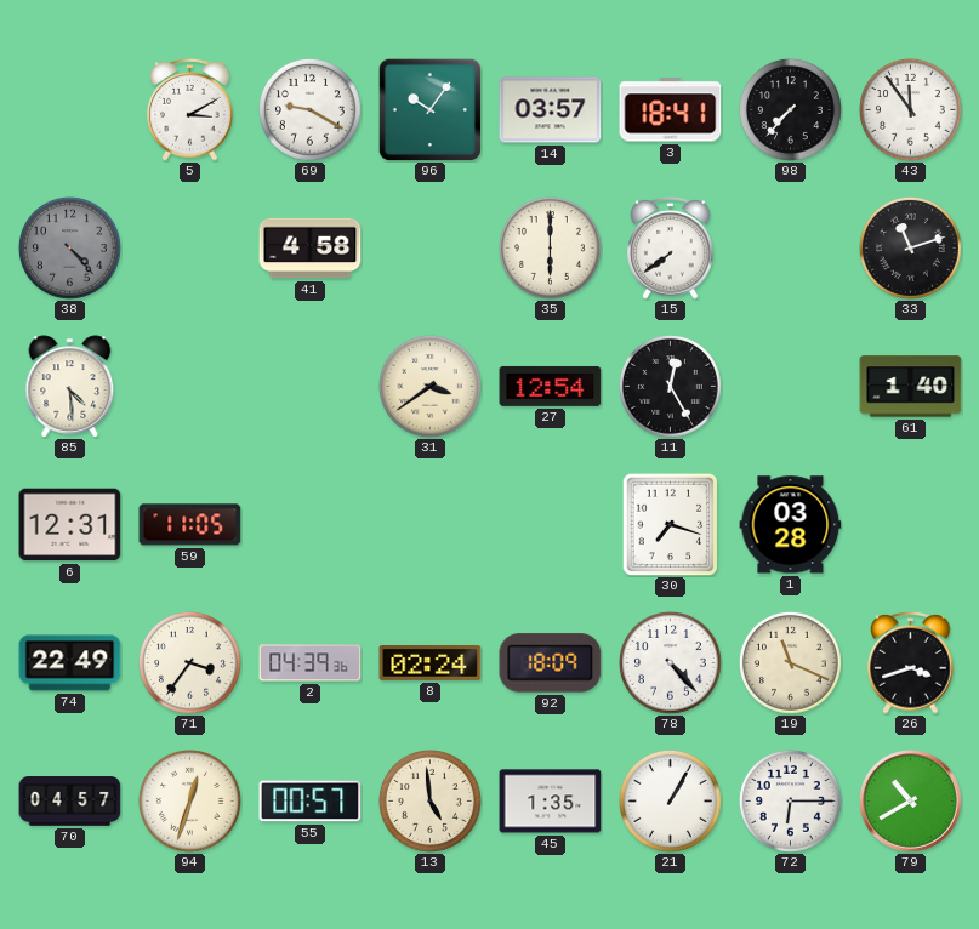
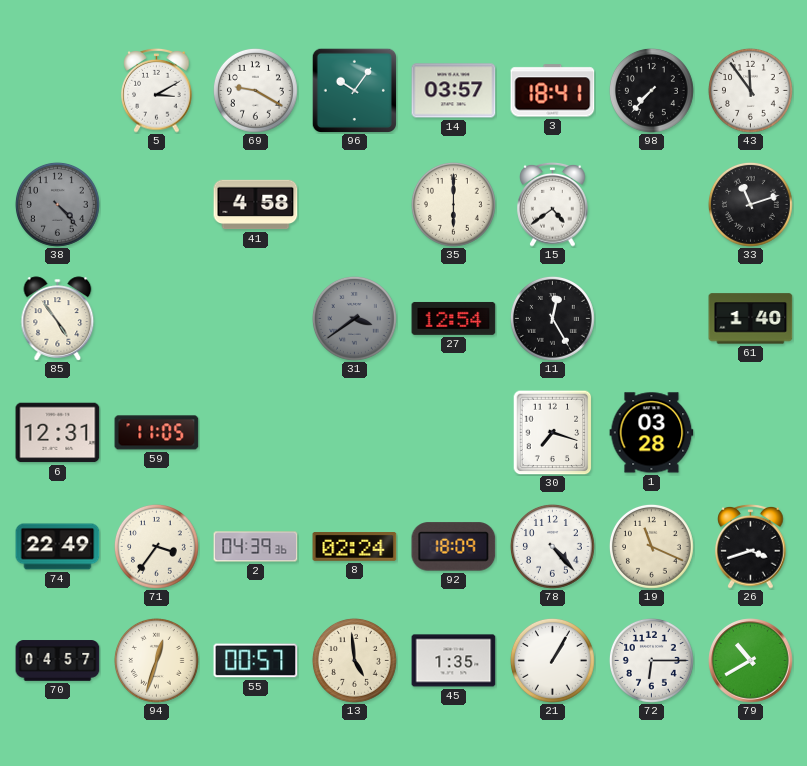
15: 7:39 -> 4:39
85: 4:29 -> 4:54
31 dial: cream -> grey
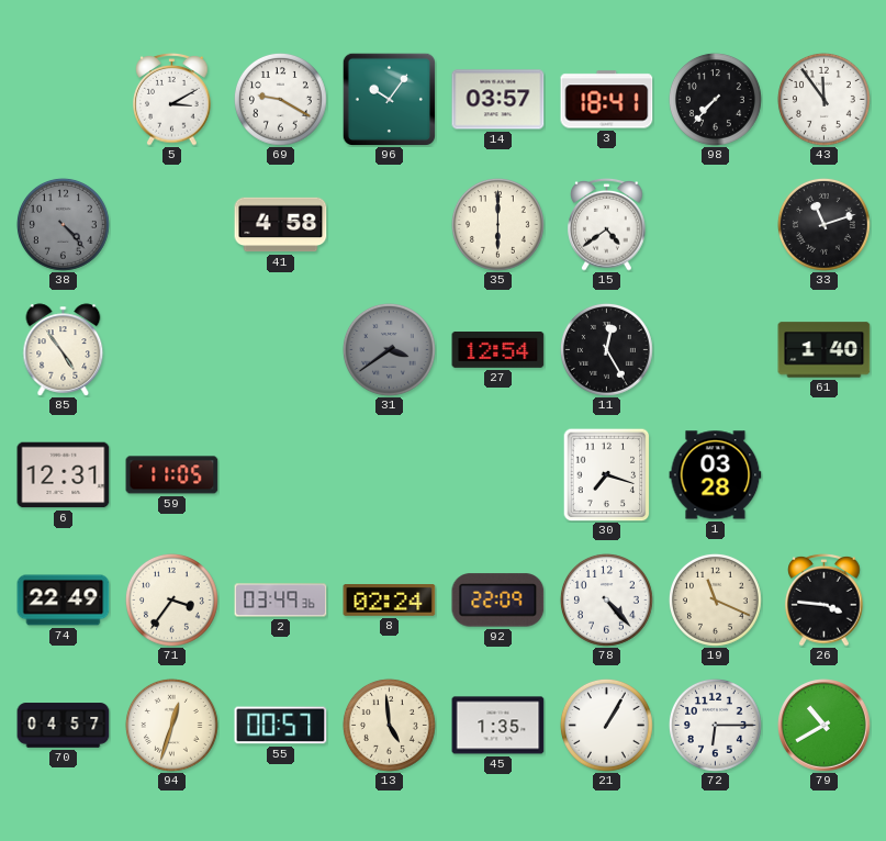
2: 04:39 -> 03:49
92: 18:09 -> 22:09
26: 3:42 -> 3:46
